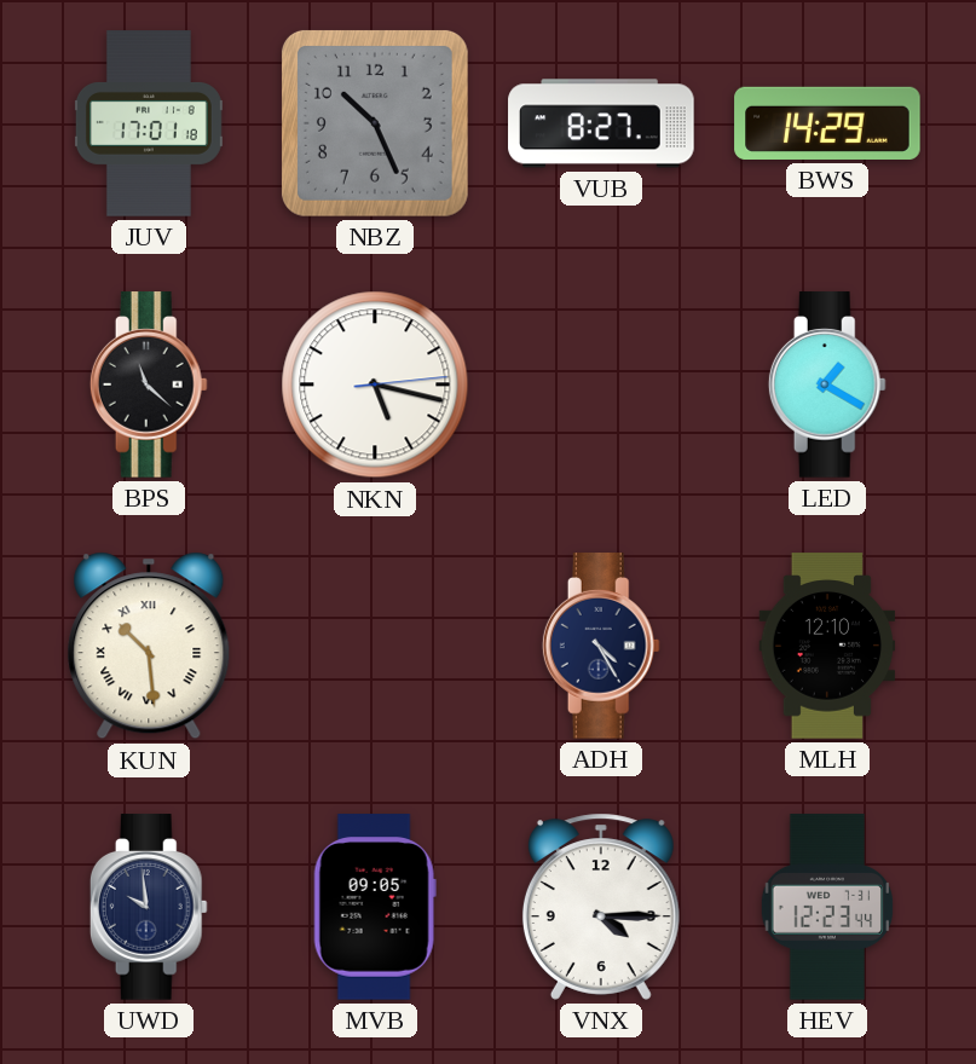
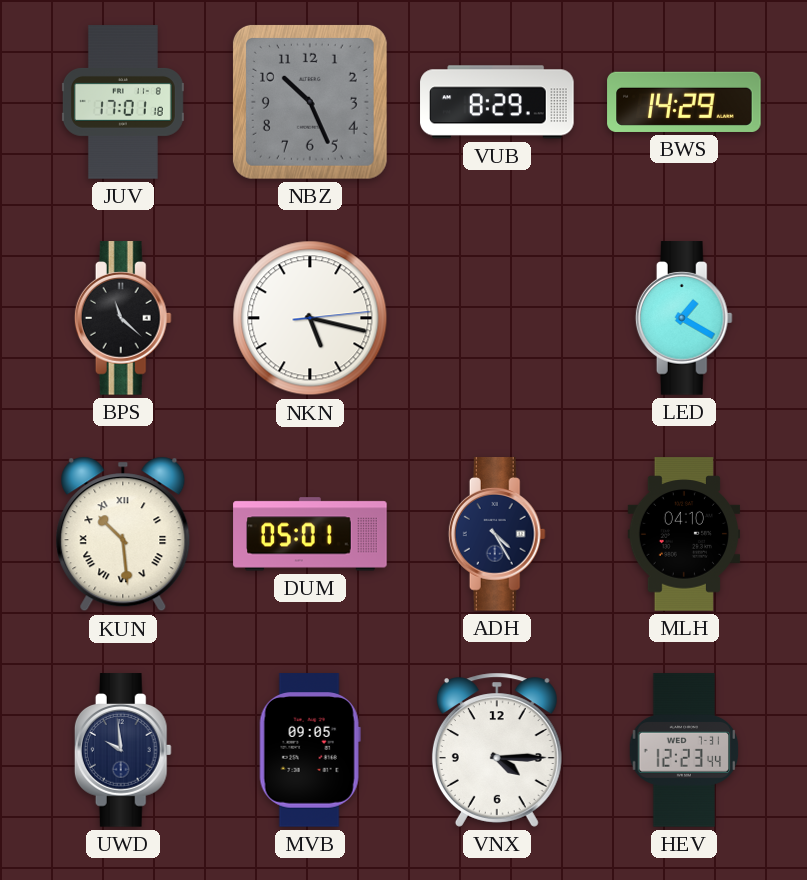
VUB: 8:27 -> 8:29
DUM: none -> 05:01
MLH: 12:10 -> 04:10
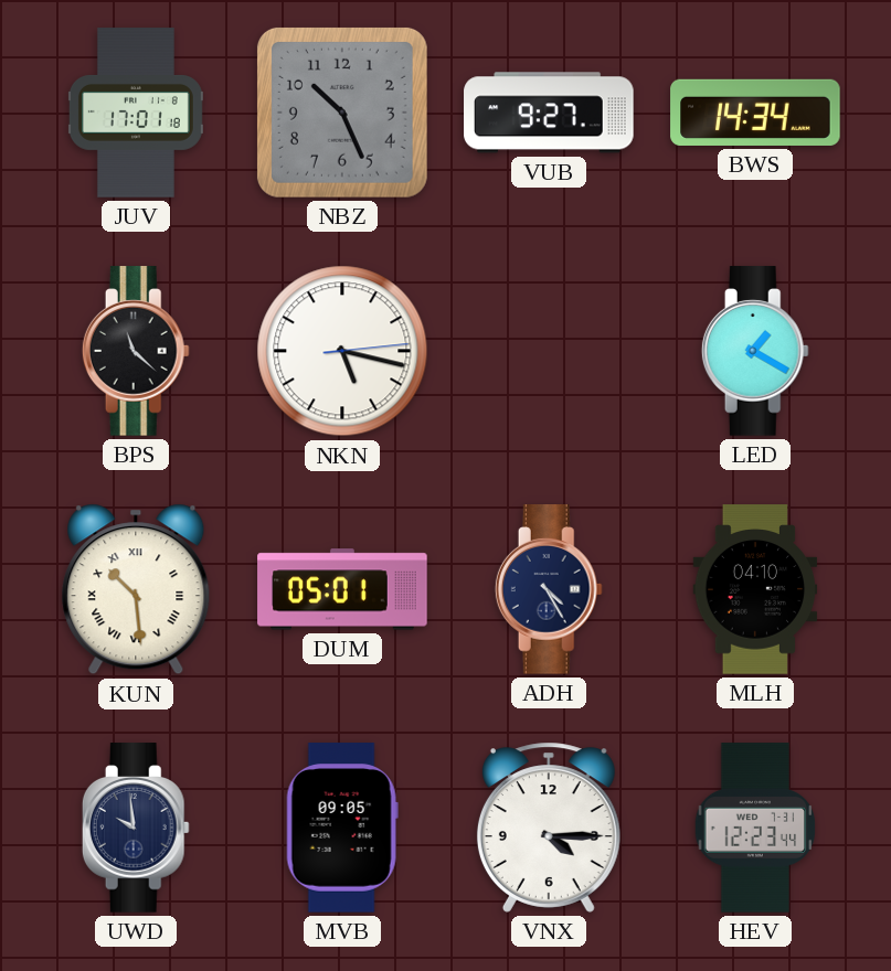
VUB: 8:29 -> 9:27
BWS: 14:29 -> 14:34
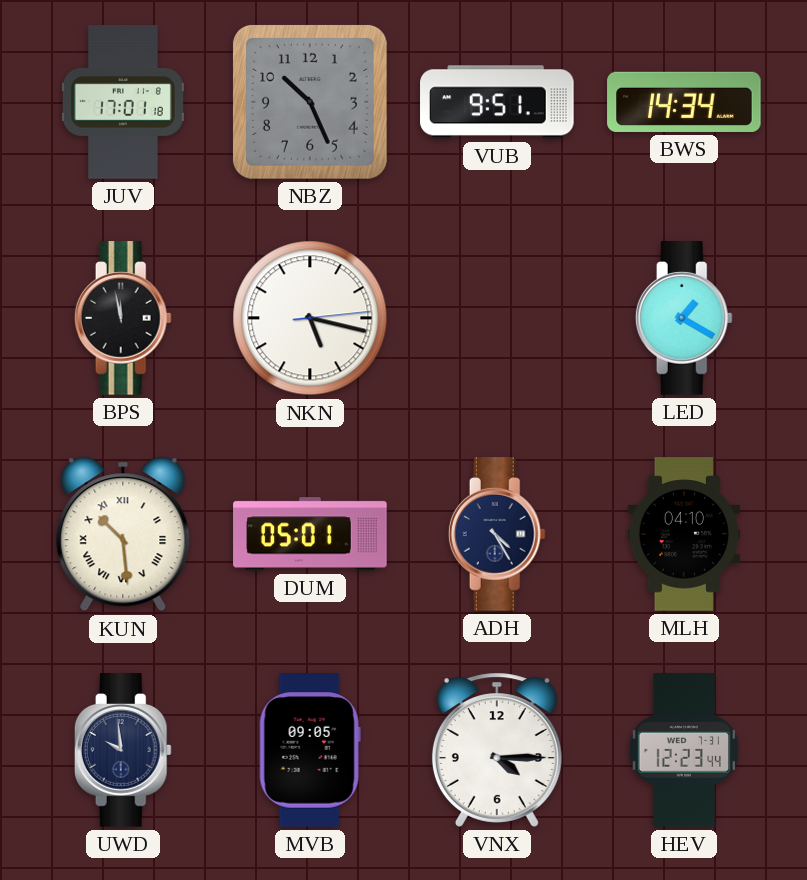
VUB: 9:27 -> 9:51
BPS: 11:22 -> 11:58
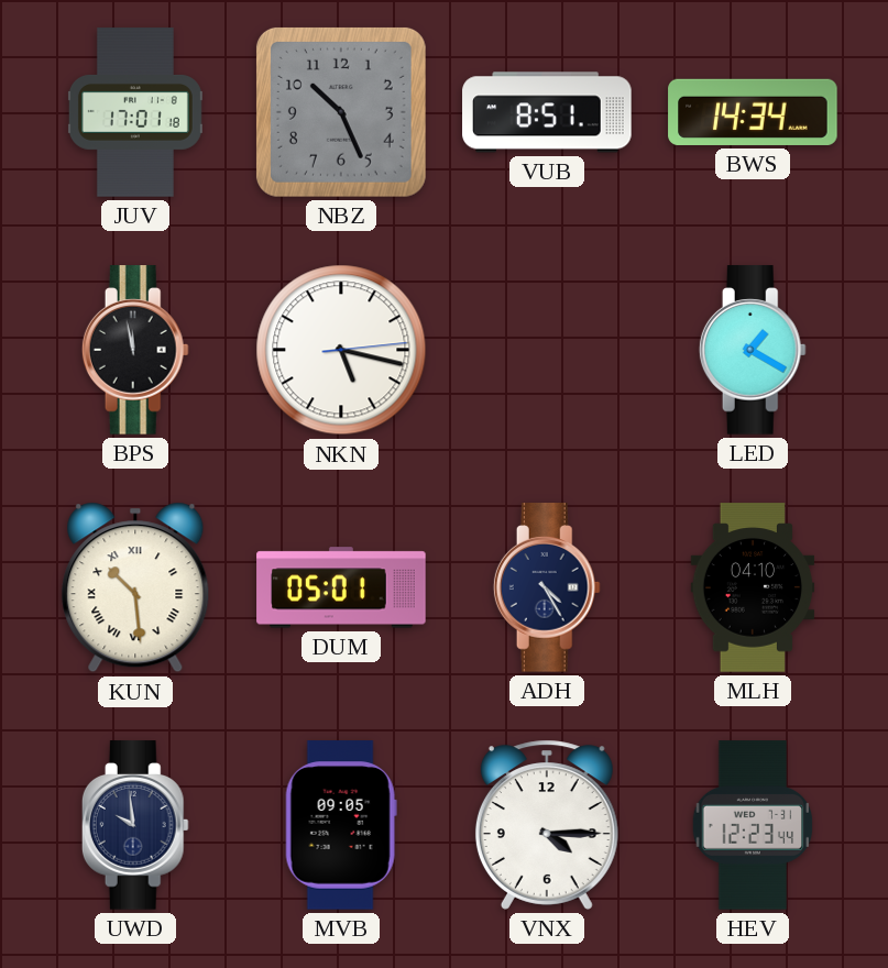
VUB: 9:51 -> 8:51
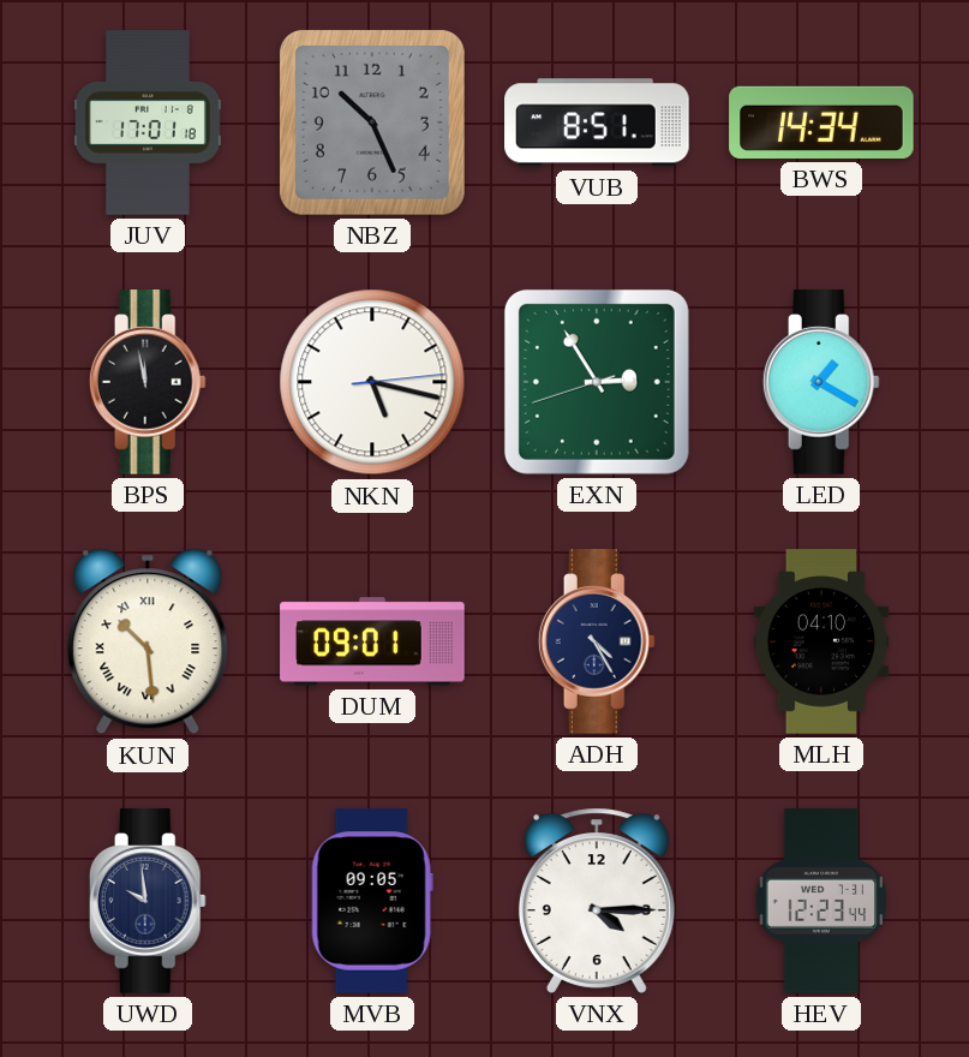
EXN: none -> 2:54
DUM: 05:01 -> 09:01
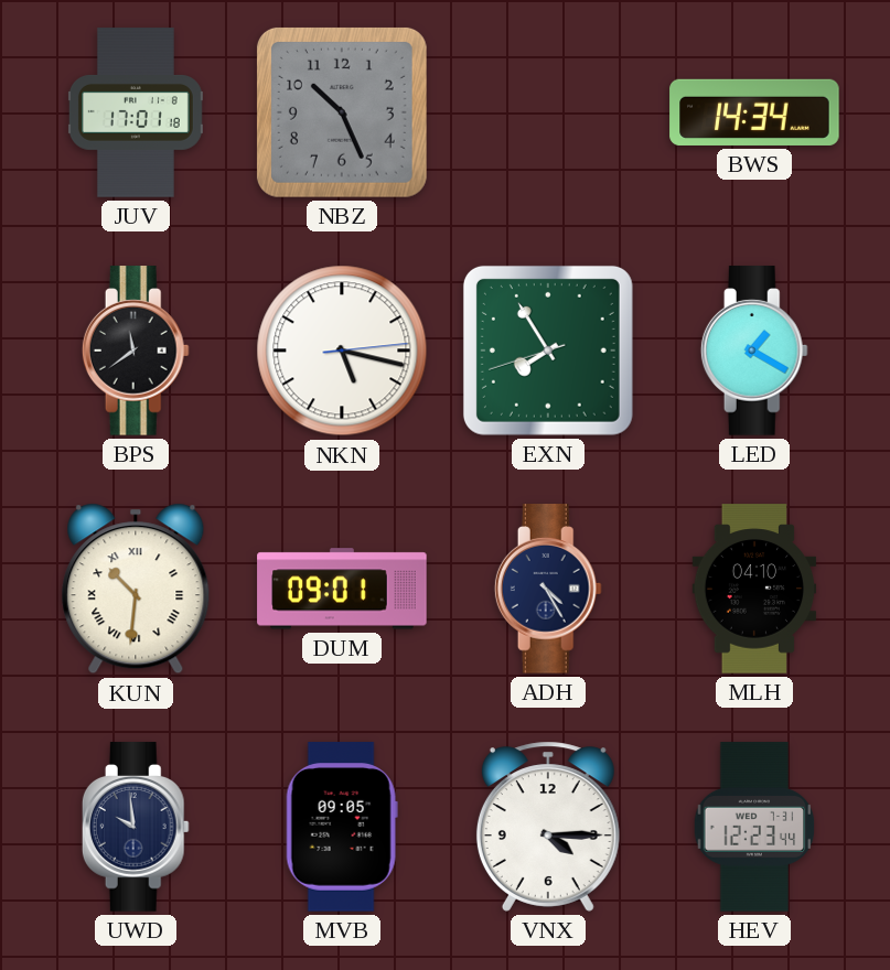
VUB: 8:51 -> none
BPS: 11:58 -> 11:39
EXN: 2:54 -> 7:54
KUN: 10:29 -> 10:31
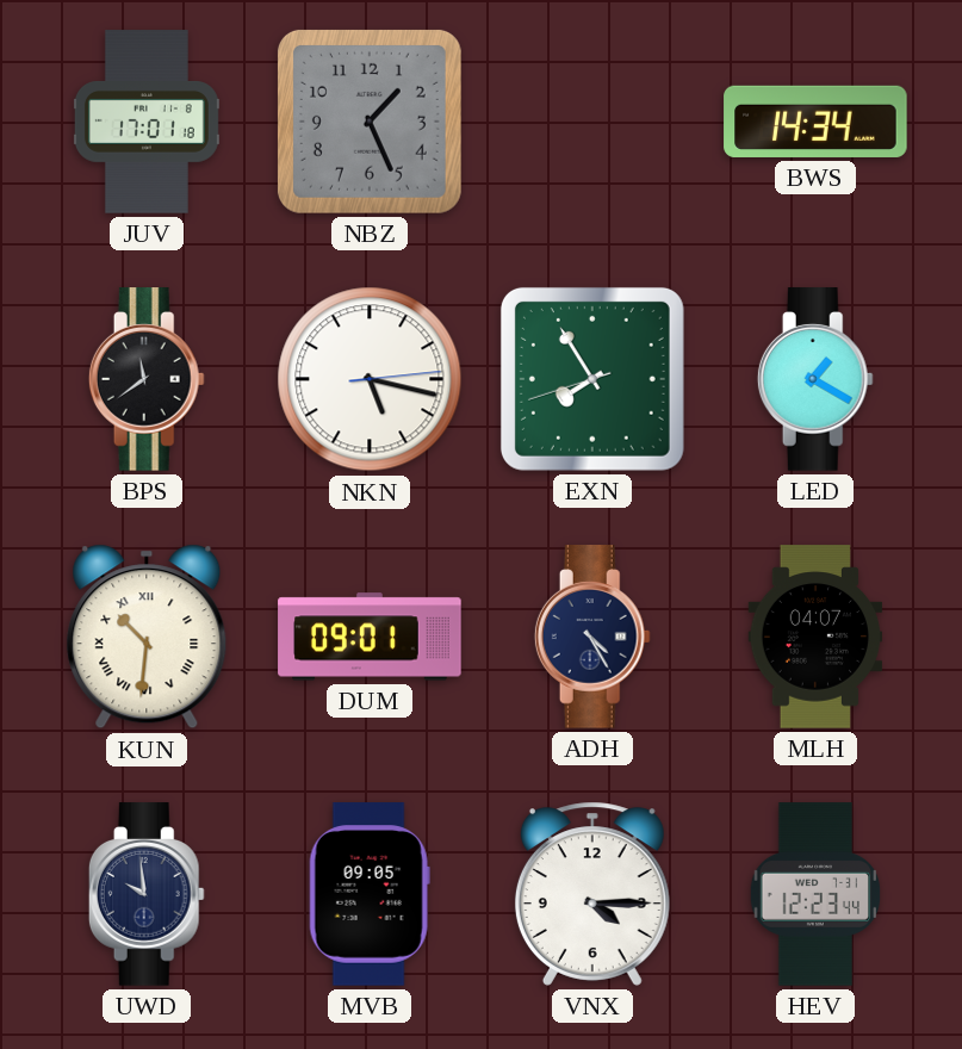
NBZ: 10:26 -> 1:26
MLH: 04:10 -> 04:07
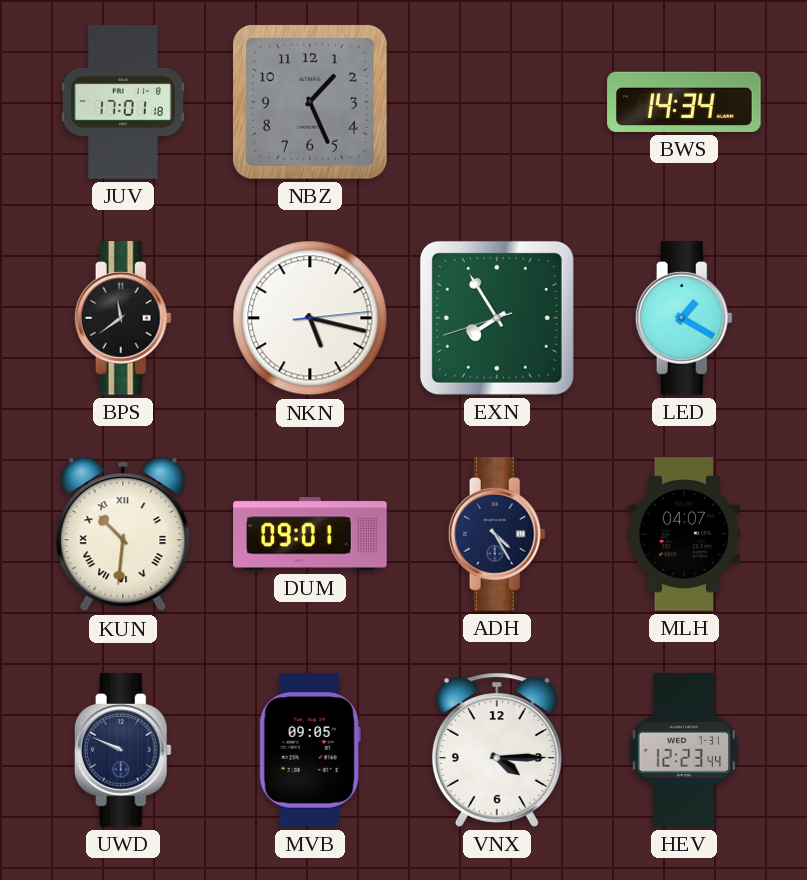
UWD: 9:59 -> 9:49
